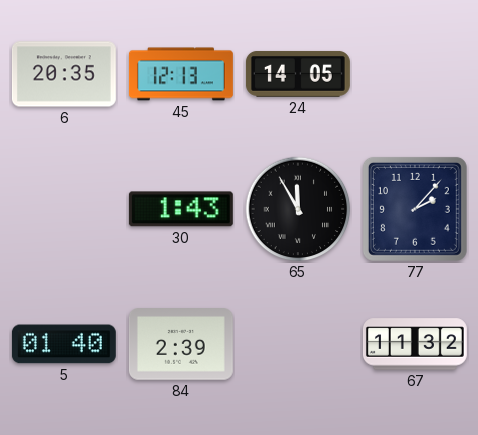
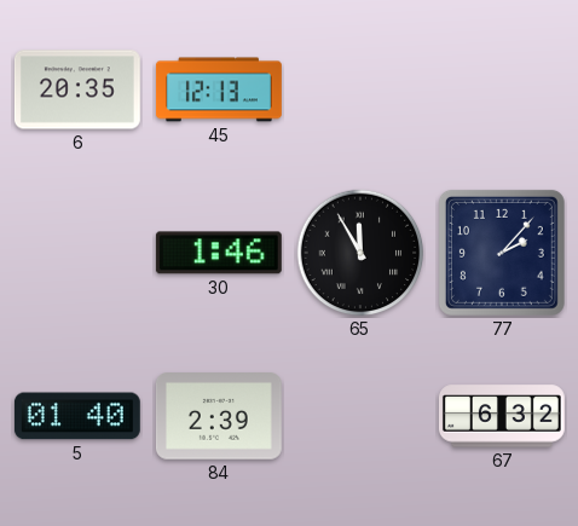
24: 14:05 -> none
30: 1:43 -> 1:46
67: 11:32 -> 6:32
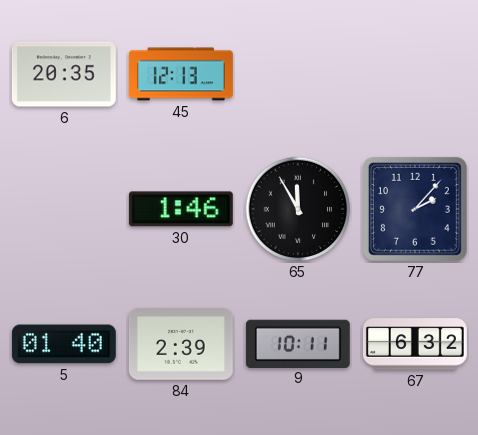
9: none -> 10:11
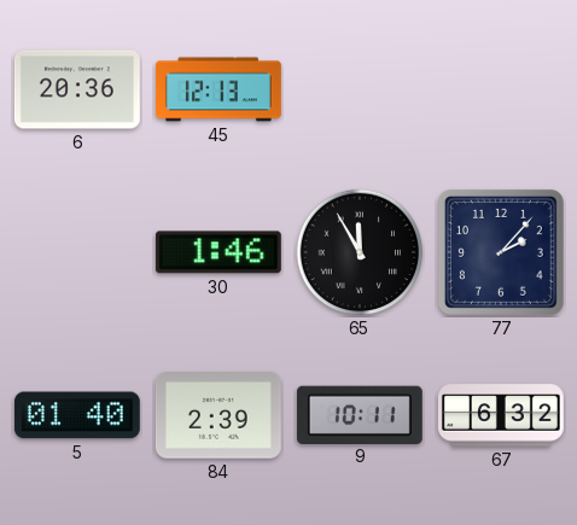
6: 20:35 -> 20:36
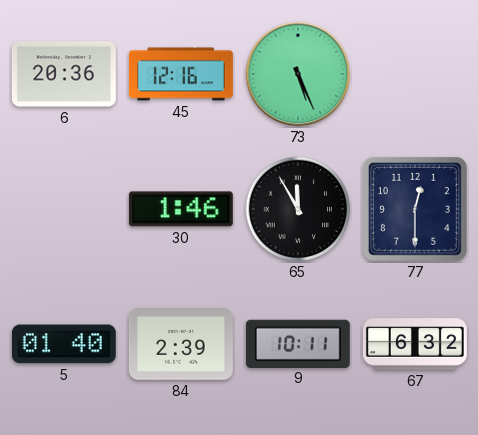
45: 12:13 -> 12:16
73: none -> 5:26
77: 2:07 -> 12:30
